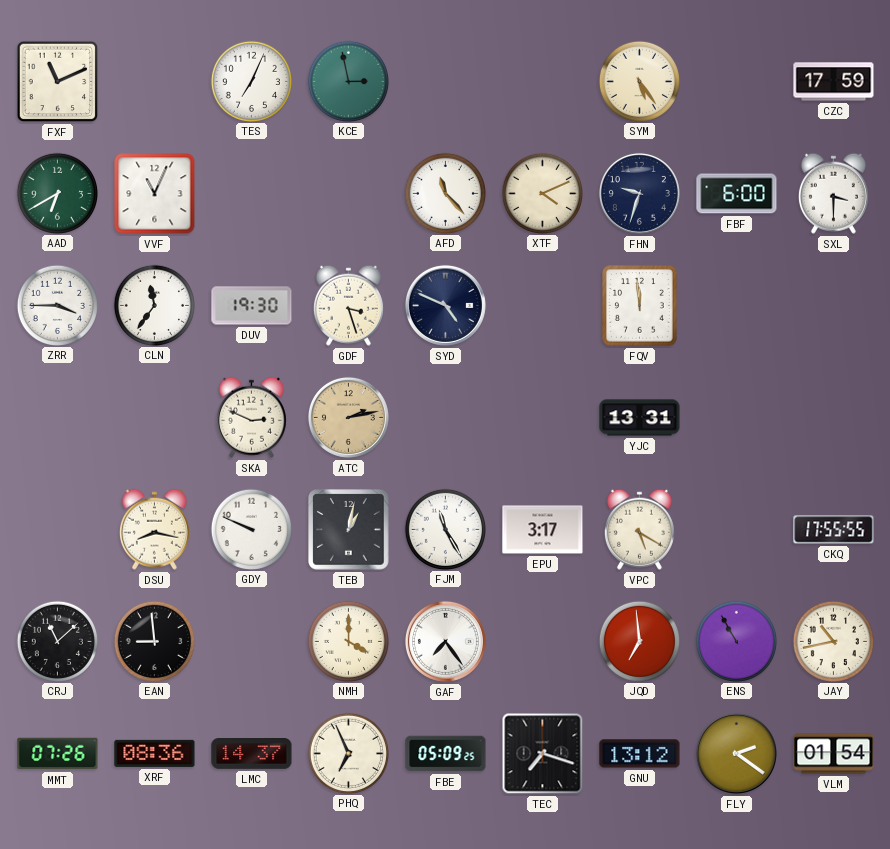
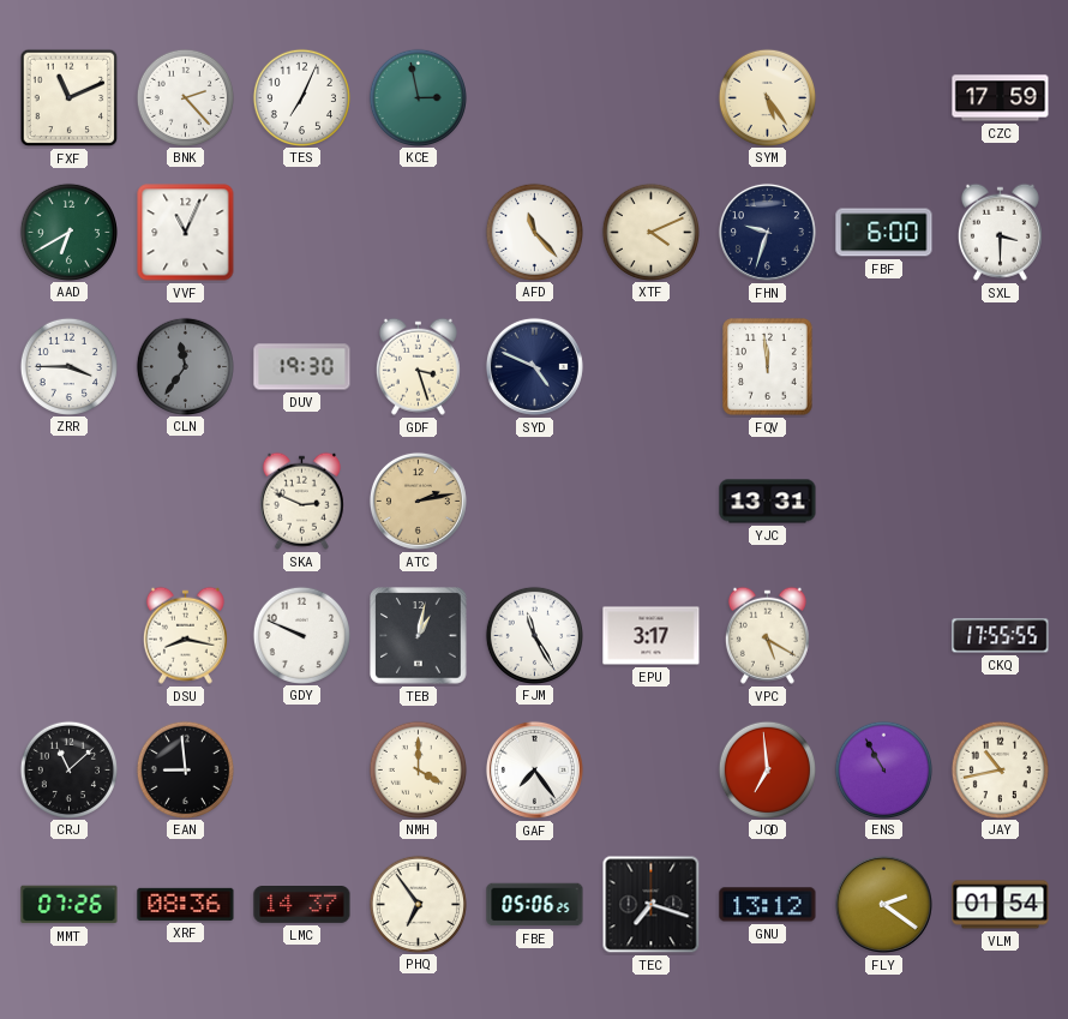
BNK: none -> 2:23
CLN dial: white -> grey
PHQ: 6:56 -> 6:54
FBE: 05:09 -> 05:06
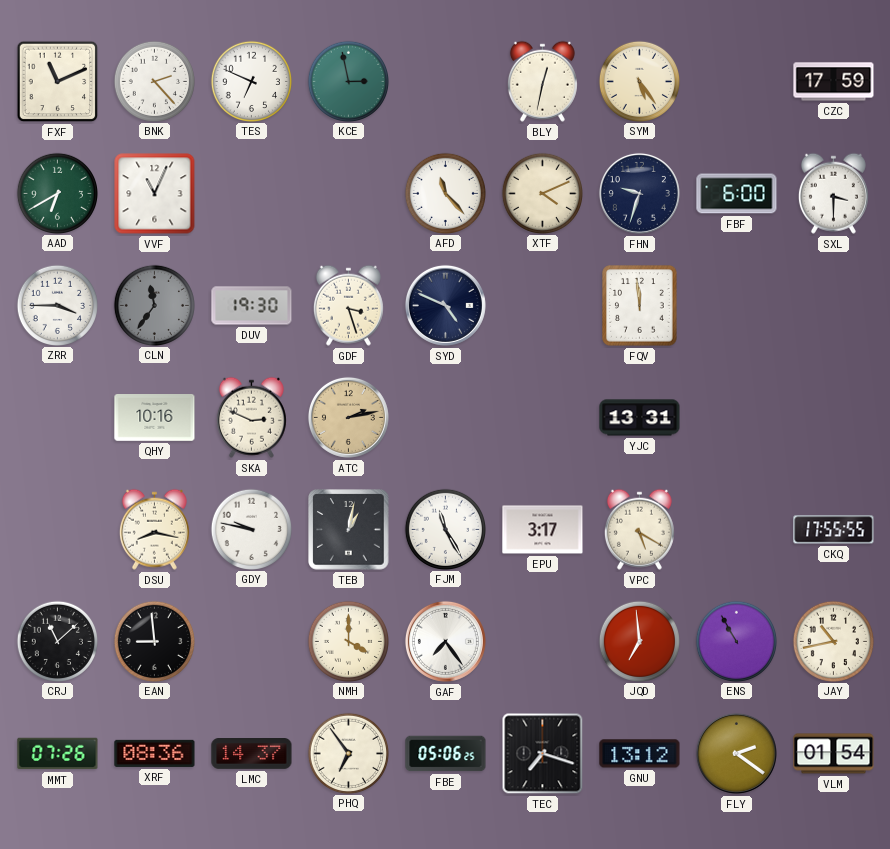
TES: 7:04 -> 6:49
BLY: none -> 12:32
QHY: none -> 10:16
GDY: 9:49 -> 9:47
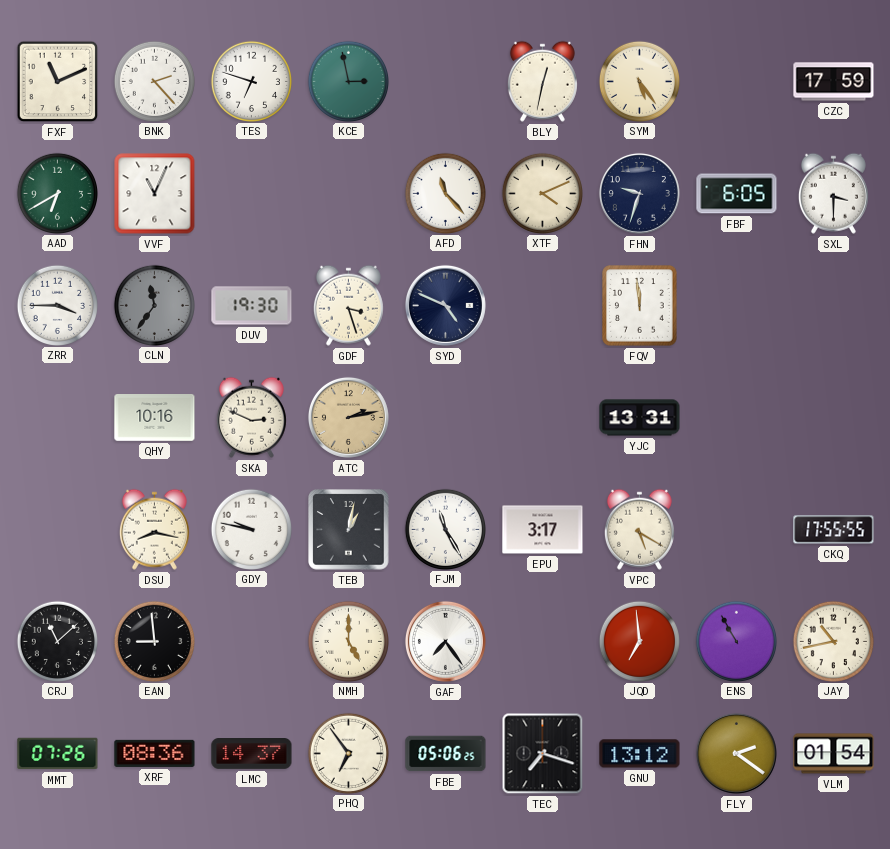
TES: 6:49 -> 6:48
FBF: 6:00 -> 6:05
NMH: 4:00 -> 5:00
